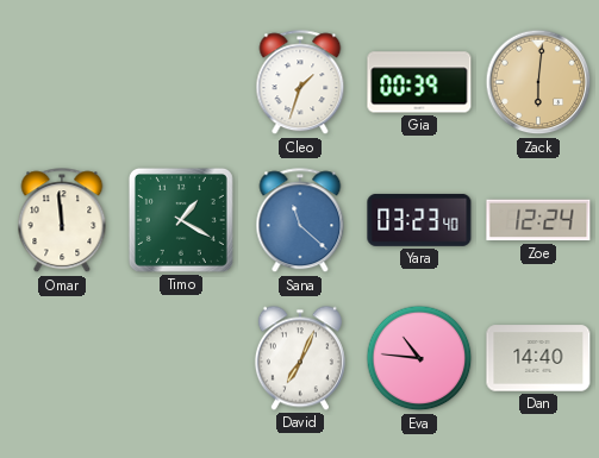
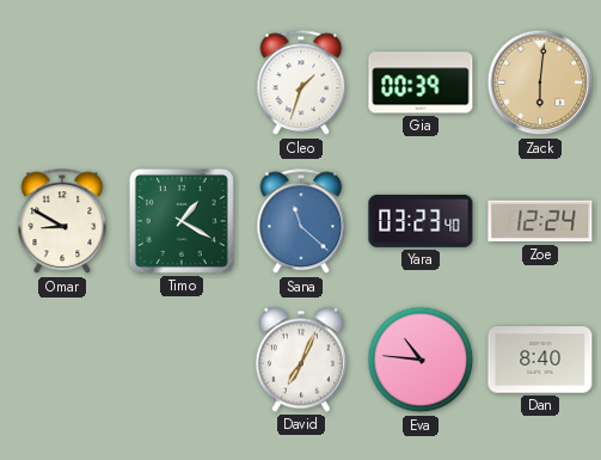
Omar: 11:59 -> 8:50
Dan: 14:40 -> 8:40
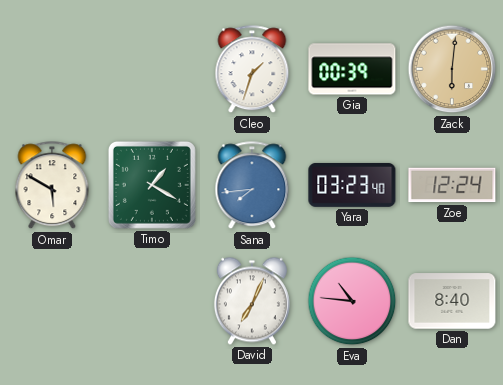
Omar: 8:50 -> 5:50
Sana: 11:22 -> 7:44
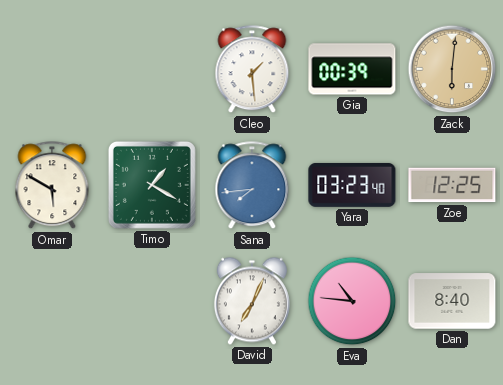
Cleo: 1:33 -> 1:29
Zoe: 12:24 -> 12:25
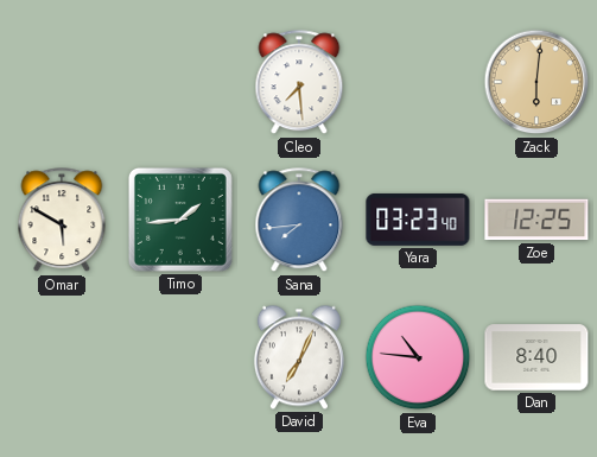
Cleo: 1:29 -> 7:29
Gia: 00:39 -> none
Timo: 1:20 -> 1:44
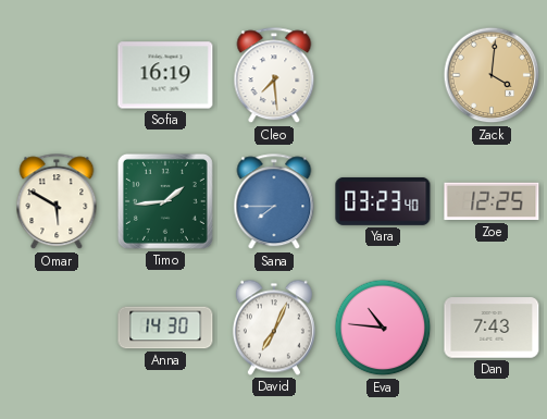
Sofia: none -> 16:19
Zack: 6:01 -> 4:01
Sana: 7:44 -> 7:45
Anna: none -> 14:30
Dan: 8:40 -> 7:43
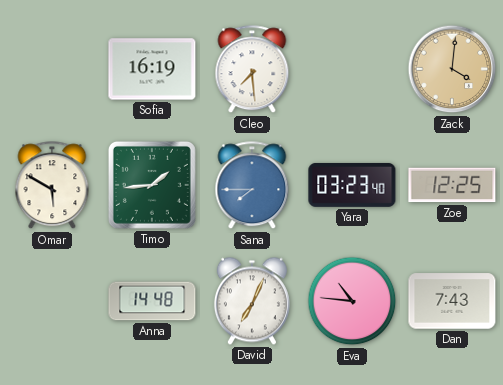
Anna: 14:30 -> 14:48
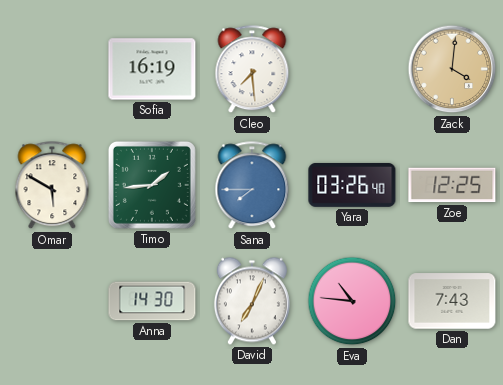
Yara: 03:23 -> 03:26
Anna: 14:48 -> 14:30
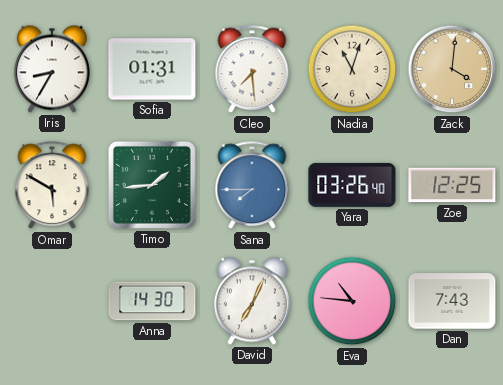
Iris: none -> 8:35
Sofia: 16:19 -> 01:31
Nadia: none -> 11:03
